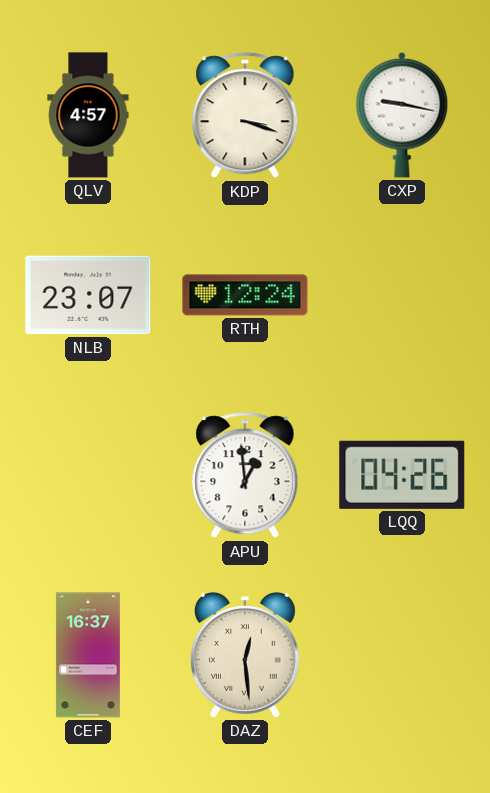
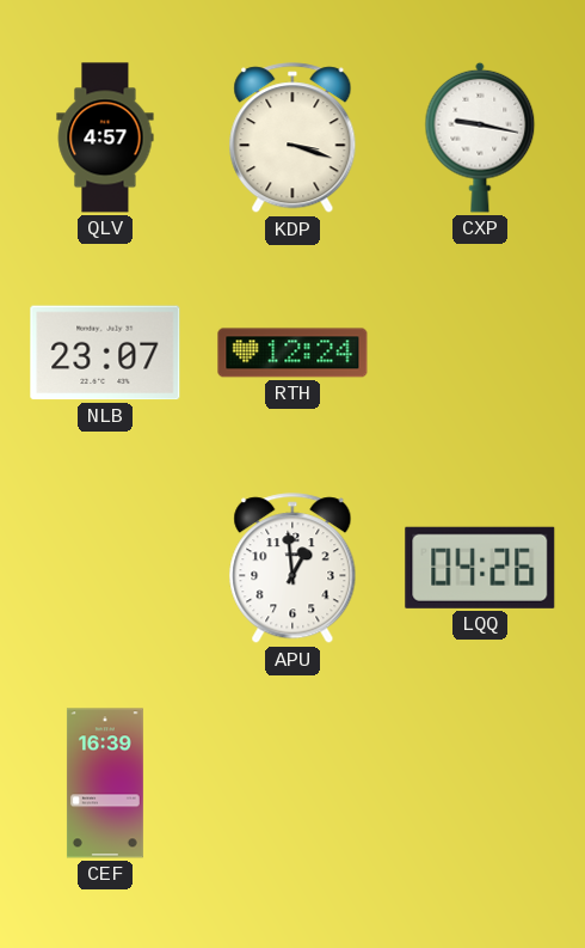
CEF: 16:37 -> 16:39
DAZ: 12:29 -> none
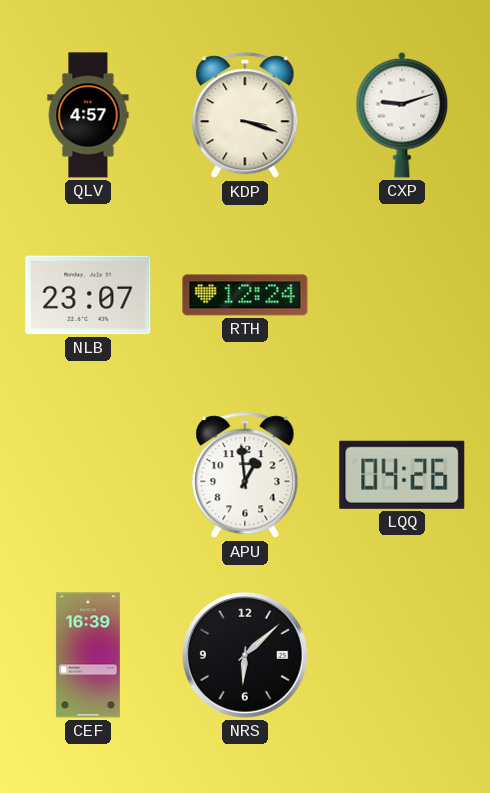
CXP: 9:17 -> 9:12
NRS: none -> 6:08
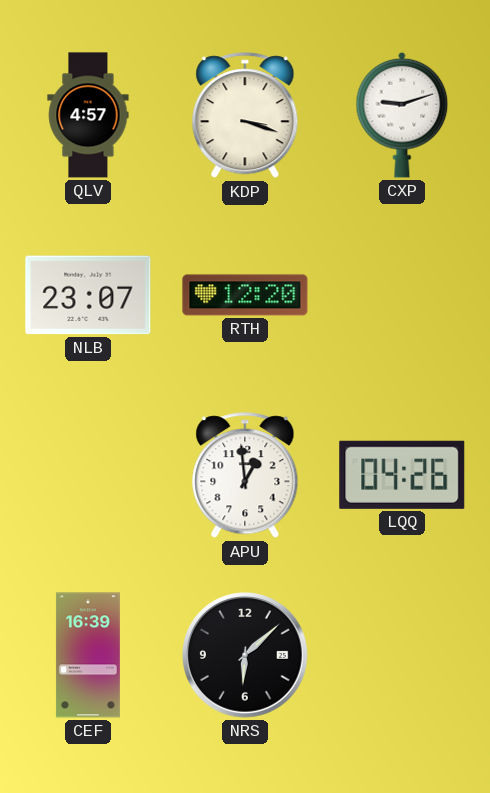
RTH: 12:24 -> 12:20
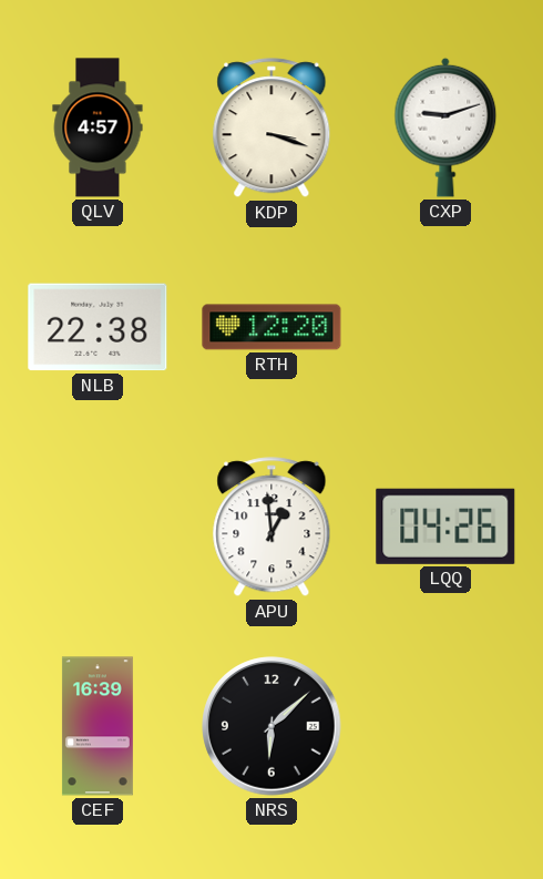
NLB: 23:07 -> 22:38
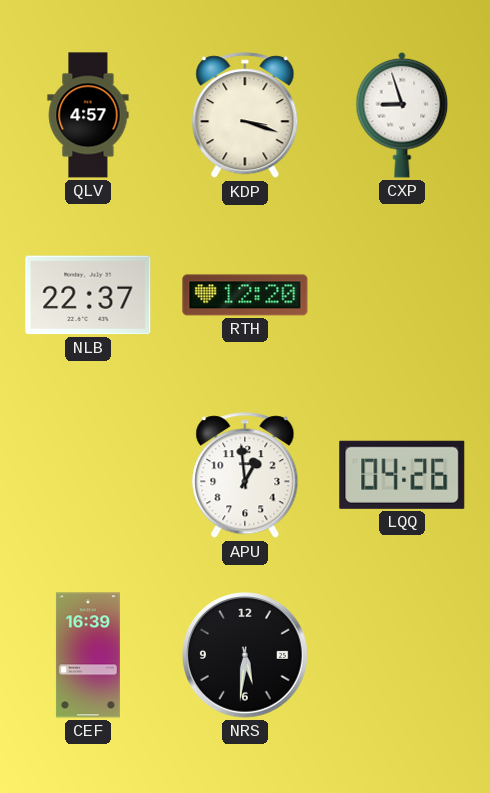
CXP: 9:12 -> 8:57
NLB: 22:38 -> 22:37
NRS: 6:08 -> 5:31
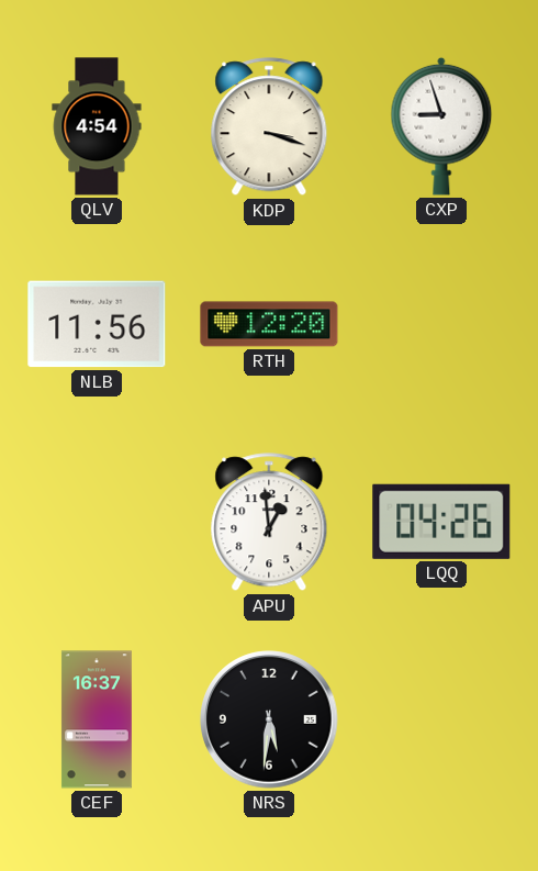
QLV: 4:57 -> 4:54
NLB: 22:37 -> 11:56
CEF: 16:39 -> 16:37
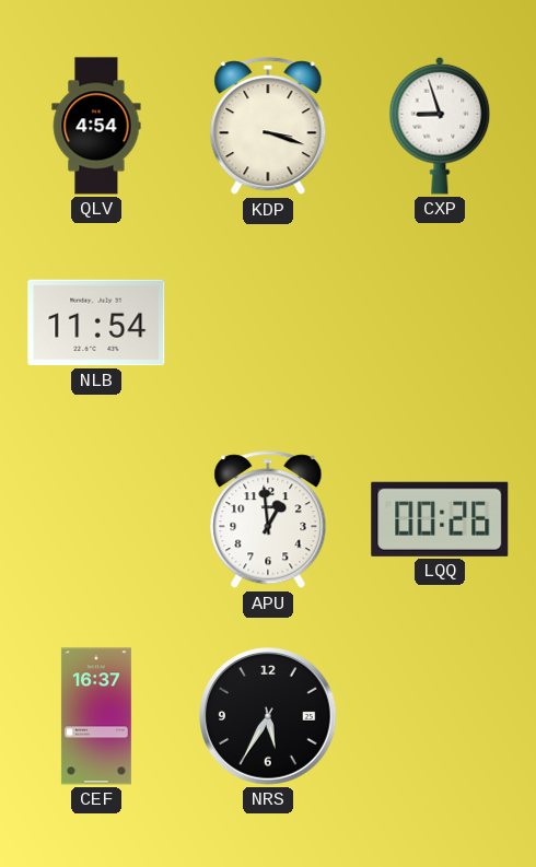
NLB: 11:56 -> 11:54
RTH: 12:20 -> none
LQQ: 04:26 -> 00:26
NRS: 5:31 -> 5:35
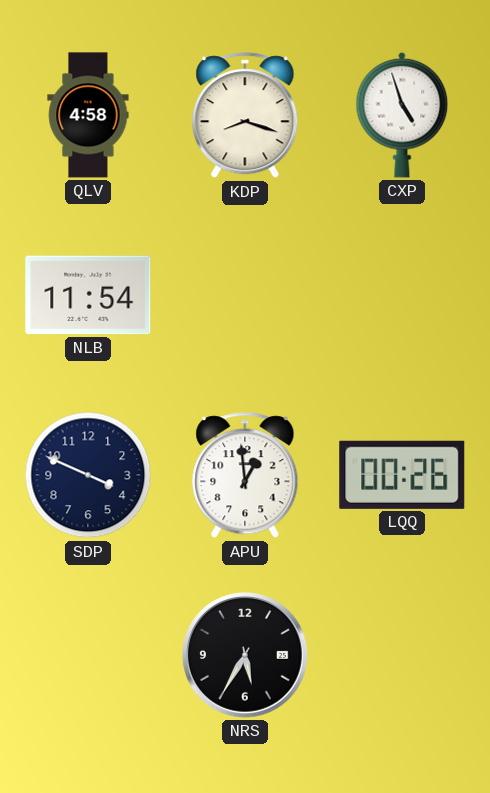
QLV: 4:54 -> 4:58
KDP: 3:18 -> 8:18
CXP: 8:57 -> 4:57
SDP: none -> 3:49
CEF: 16:37 -> none
